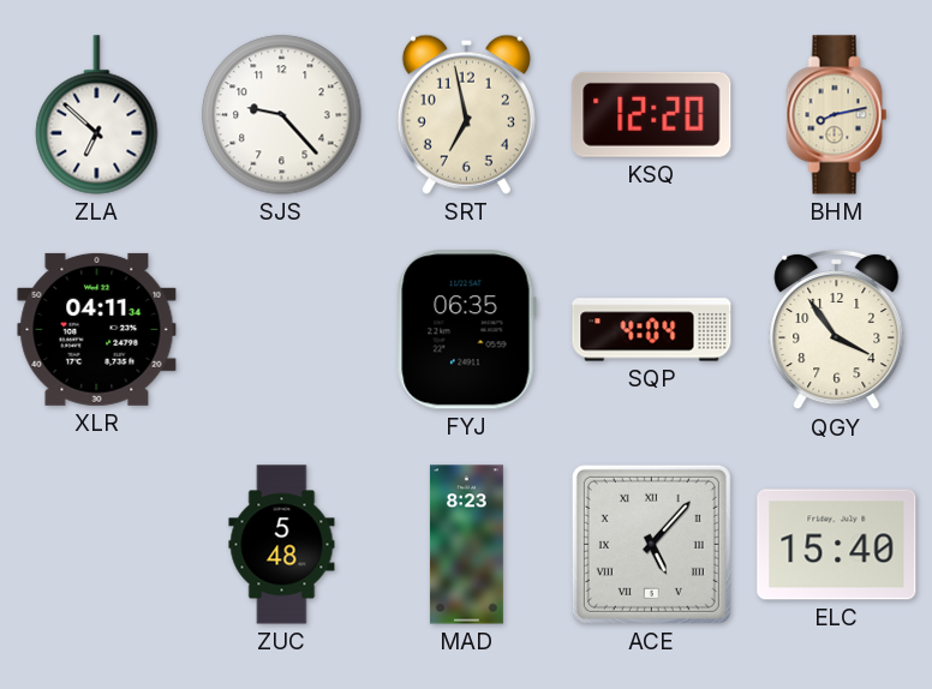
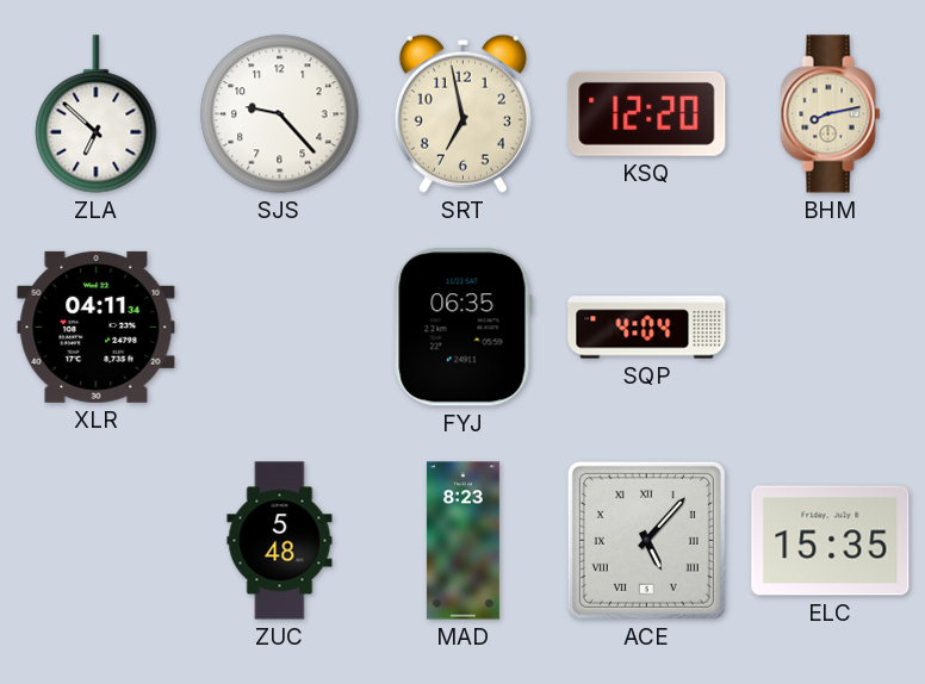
QGY: 3:54 -> none
ELC: 15:40 -> 15:35
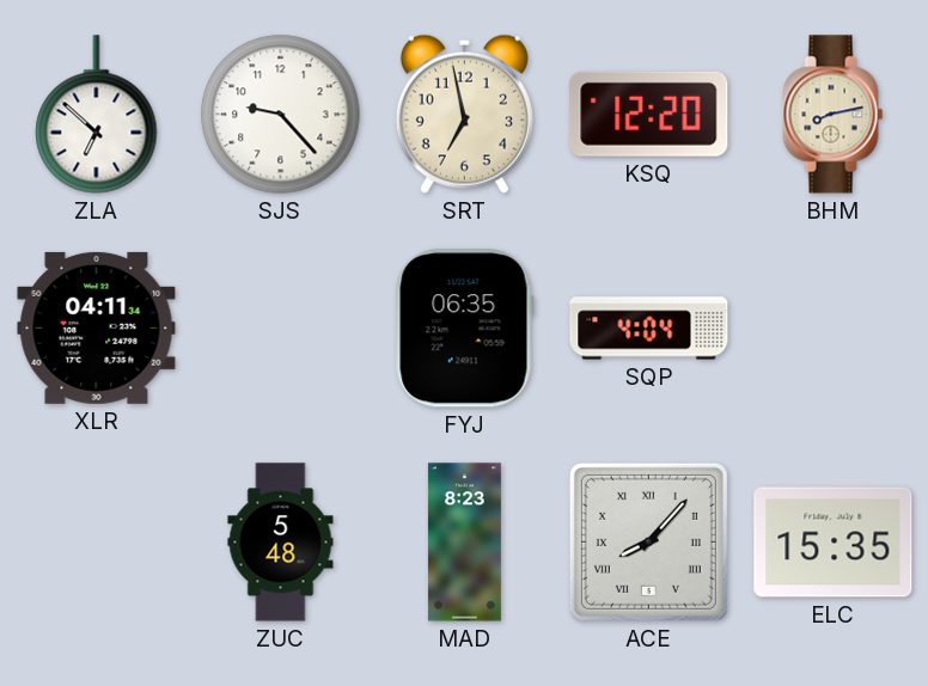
ACE: 5:07 -> 8:07
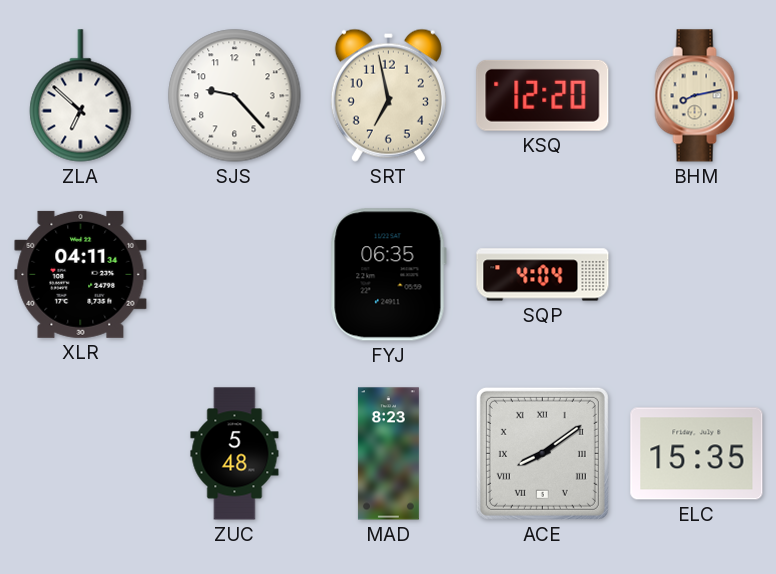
ACE: 8:07 -> 8:09
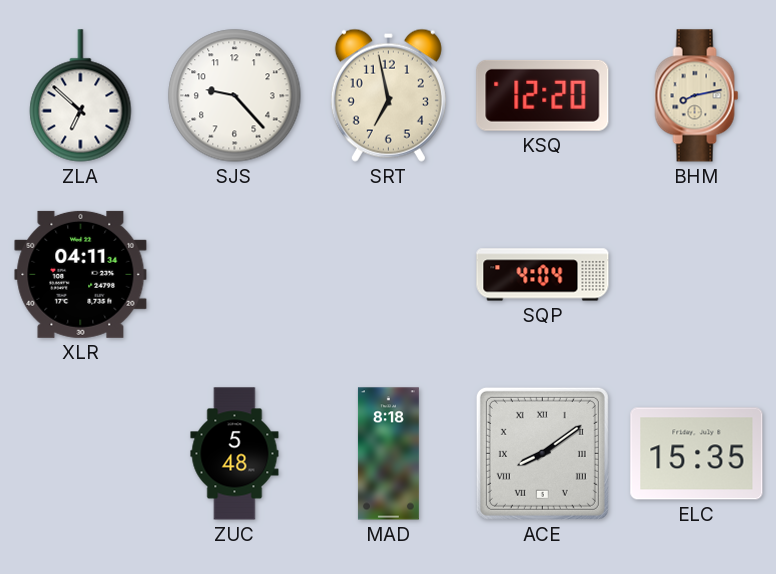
FYJ: 06:35 -> none
MAD: 8:23 -> 8:18
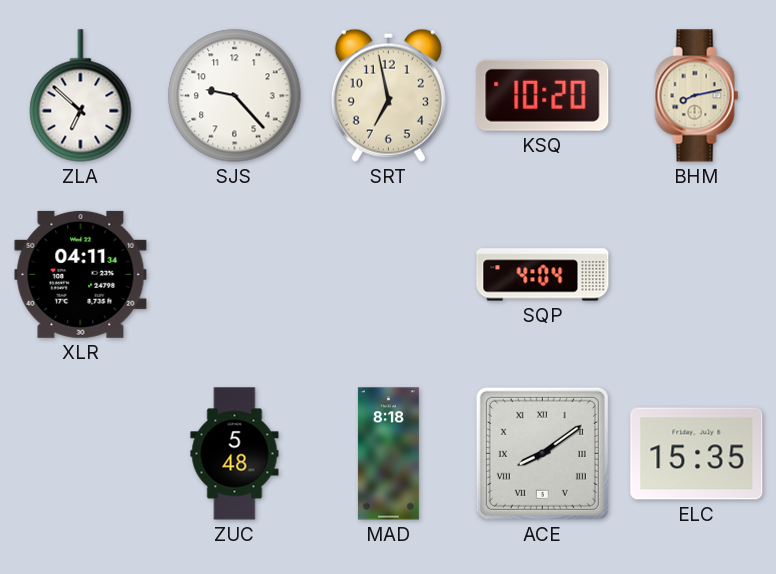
KSQ: 12:20 -> 10:20
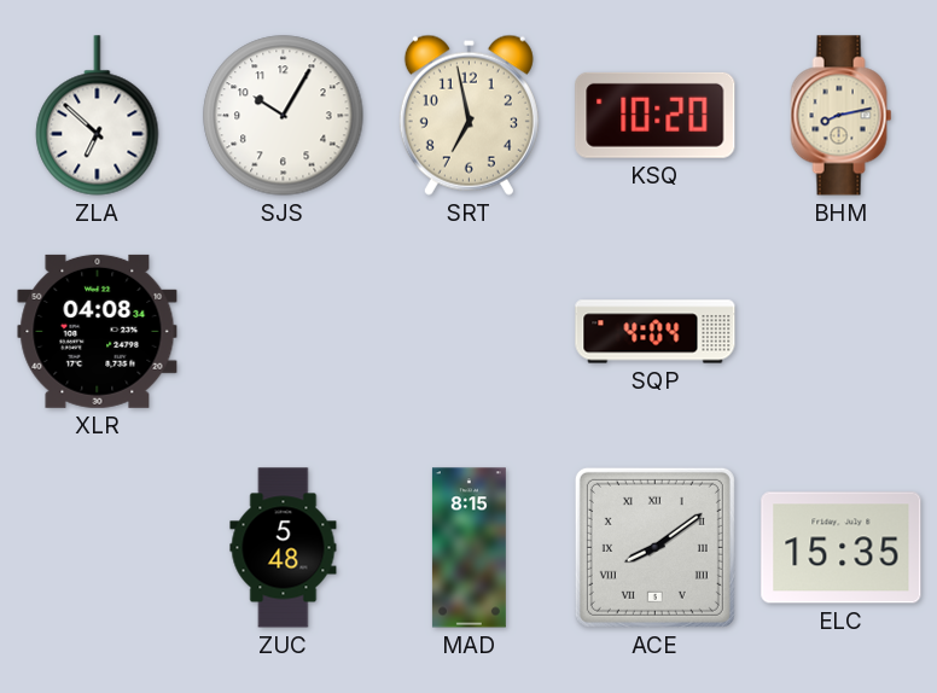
SJS: 9:23 -> 10:05
XLR: 04:11 -> 04:08
MAD: 8:18 -> 8:15
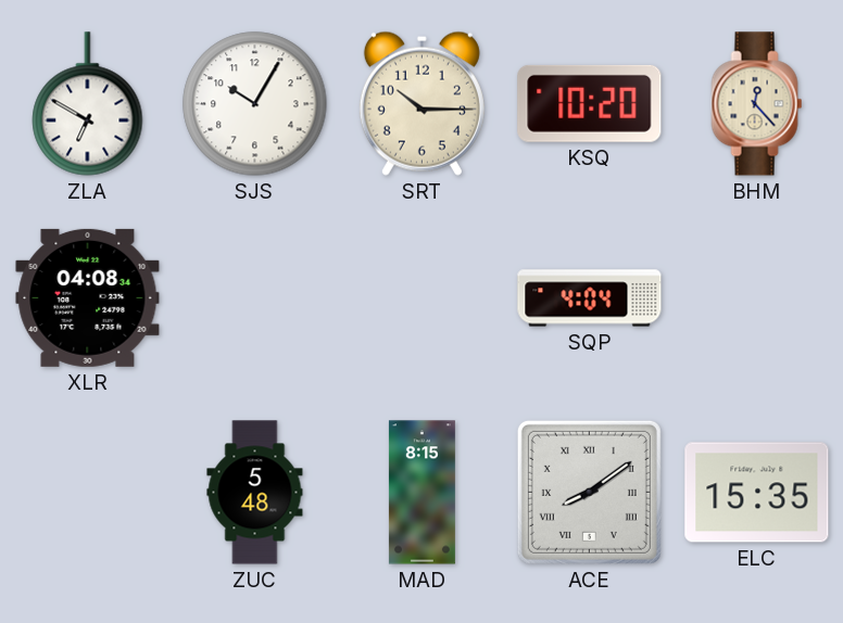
ZLA: 6:52 -> 6:50
SRT: 6:58 -> 10:15
BHM: 8:13 -> 12:23
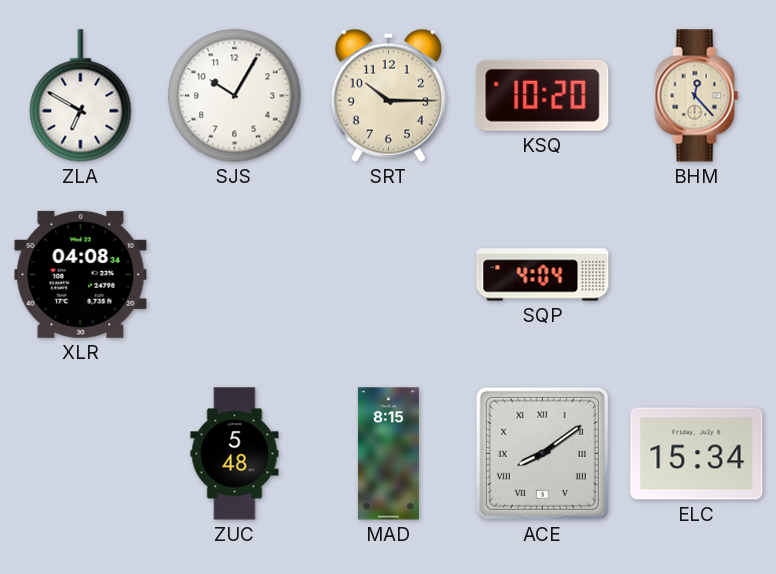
ELC: 15:35 -> 15:34
